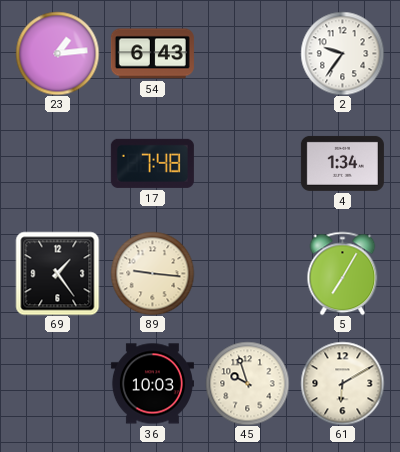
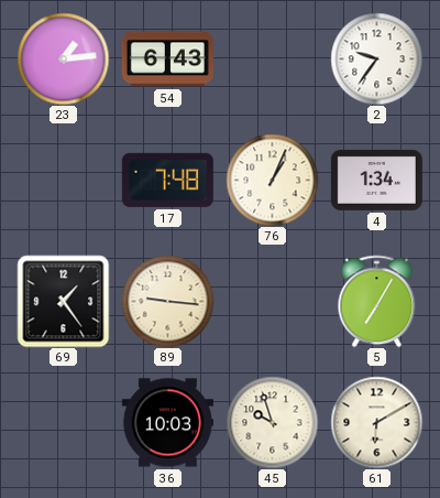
76: none -> 1:04
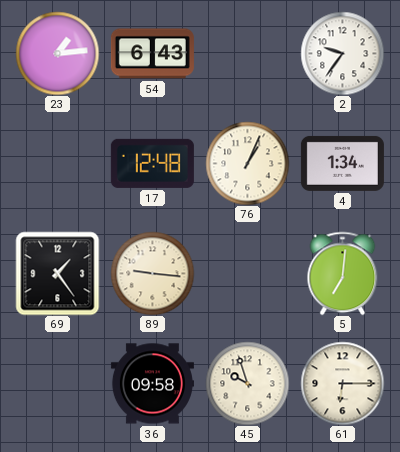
17: 7:48 -> 12:48
5: 7:05 -> 7:01
36: 10:03 -> 09:58
61: 6:10 -> 6:15
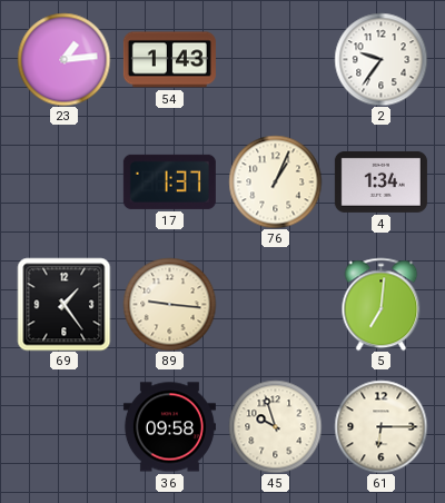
54: 6:43 -> 1:43
17: 12:48 -> 1:37
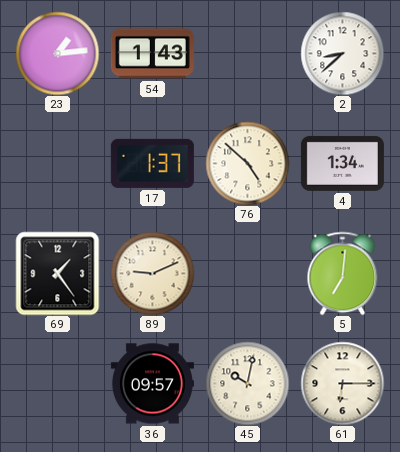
2: 9:36 -> 8:38
76: 1:04 -> 4:52
89: 9:16 -> 9:11
36: 09:58 -> 09:57
45: 9:57 -> 10:02
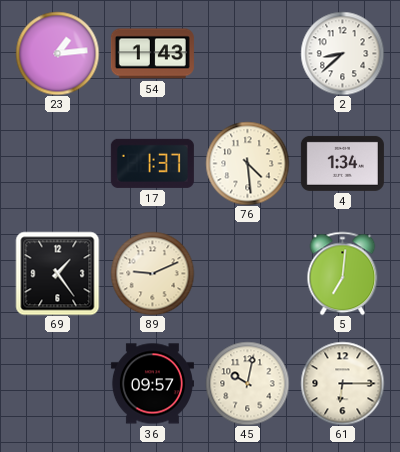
76: 4:52 -> 4:29
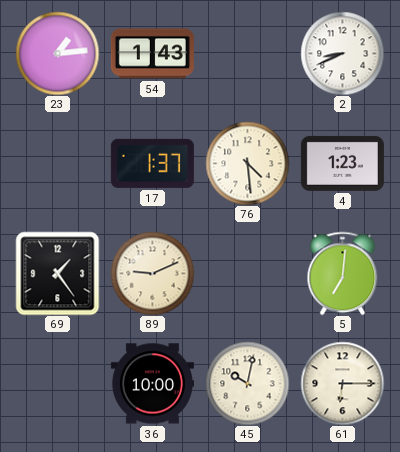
2: 8:38 -> 8:41
4: 1:34 -> 1:23
36: 09:57 -> 10:00
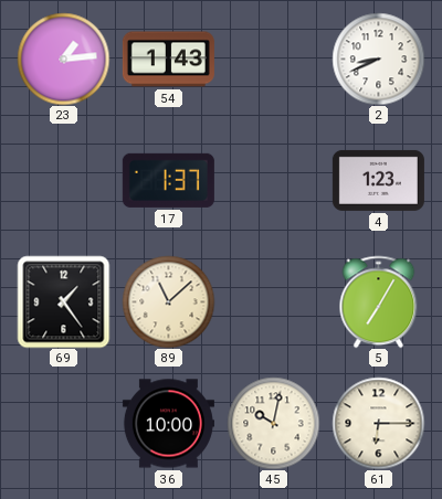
76: 4:29 -> none
89: 9:11 -> 11:08
5: 7:01 -> 7:05
